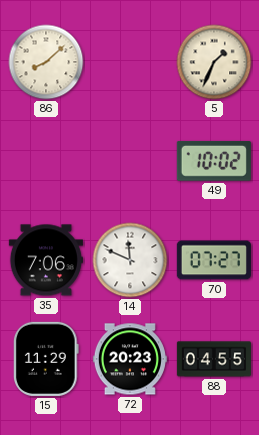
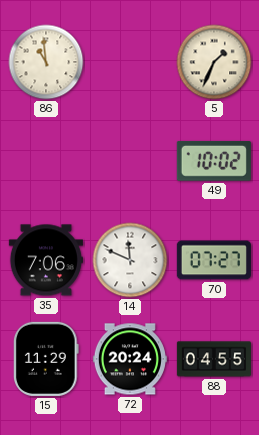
86: 8:08 -> 10:59
72: 20:23 -> 20:24
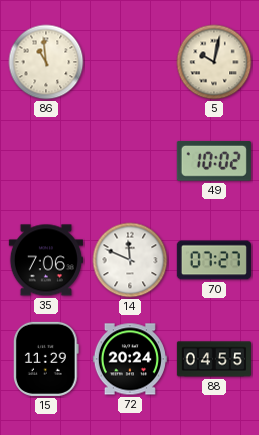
5: 1:34 -> 10:02
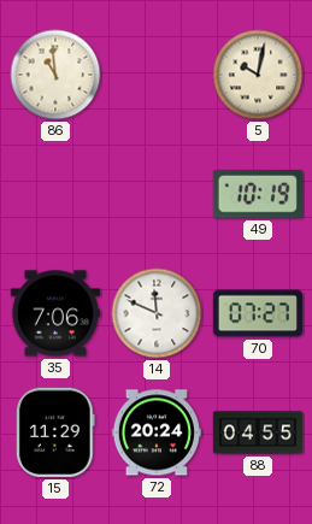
49: 10:02 -> 10:19
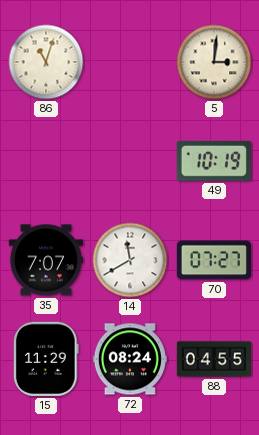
86: 10:59 -> 11:03
5: 10:02 -> 3:01
35: 7:06 -> 7:07
14: 11:49 -> 11:40
72: 20:24 -> 08:24
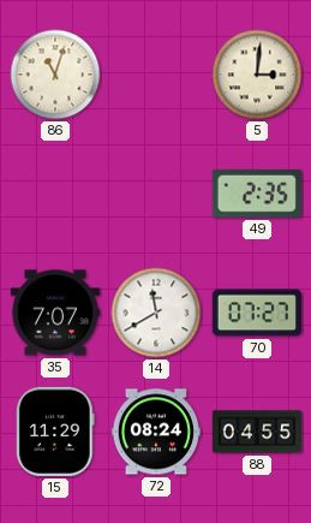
49: 10:19 -> 2:35
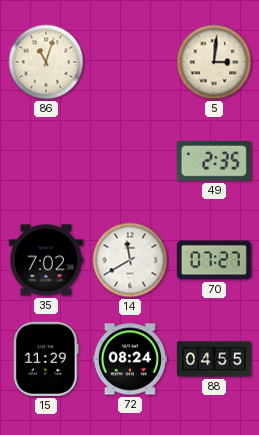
35: 7:07 -> 7:02
